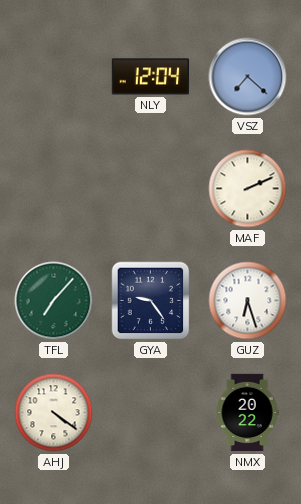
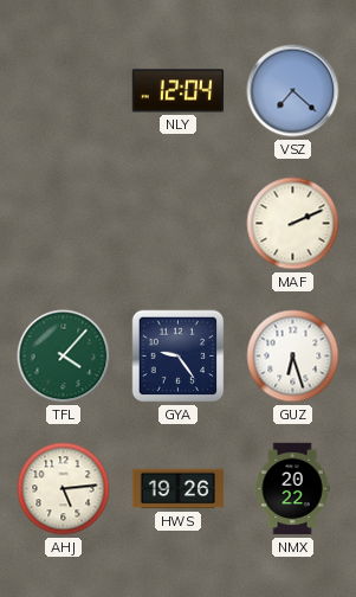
TFL: 7:07 -> 4:07
AHJ: 4:21 -> 5:14
HWS: none -> 19:26
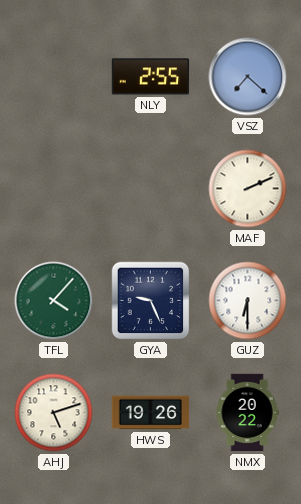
NLY: 12:04 -> 2:55
GYA: 9:24 -> 9:26
GUZ: 6:27 -> 6:30
AHJ: 5:14 -> 5:12
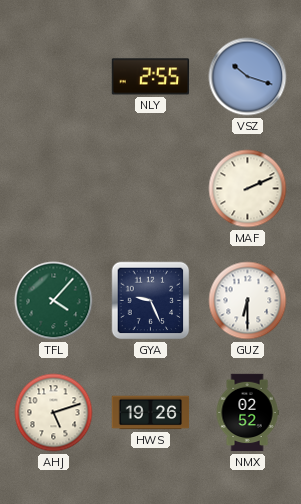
VSZ: 7:22 -> 10:18
NMX: 20:22 -> 02:52
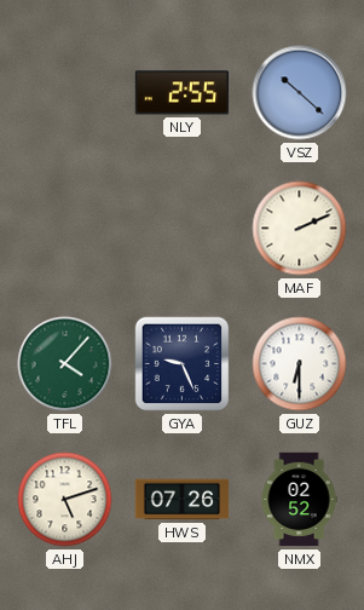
VSZ: 10:18 -> 10:22
HWS: 19:26 -> 07:26
